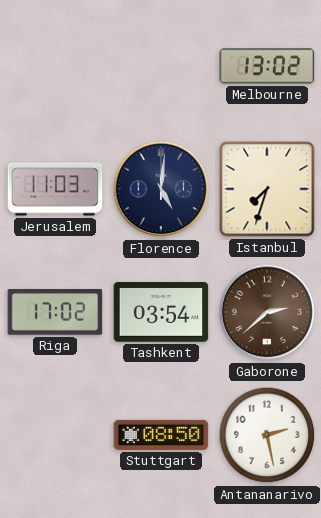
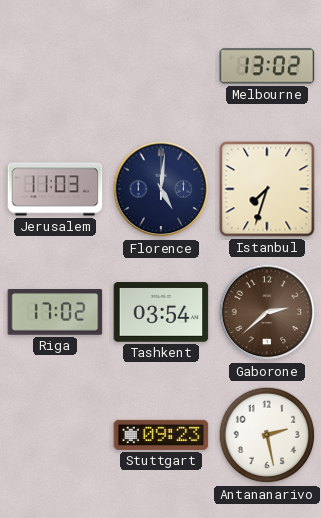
Stuttgart: 08:50 -> 09:23
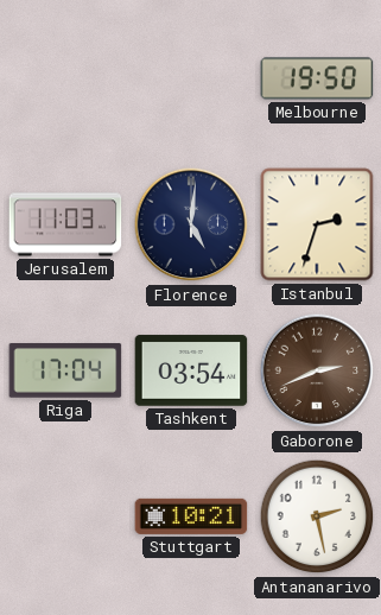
Melbourne: 13:02 -> 19:50
Istanbul: 7:33 -> 2:33
Riga: 17:02 -> 17:04
Gaborone: 2:38 -> 2:41
Stuttgart: 09:23 -> 10:21
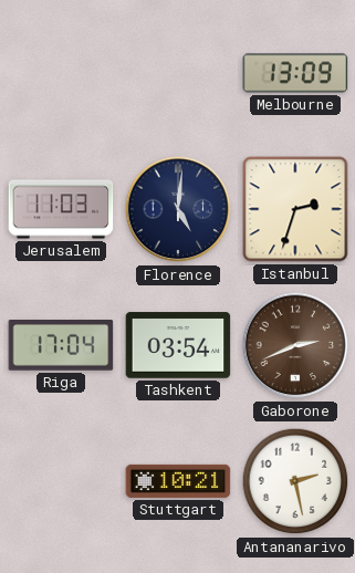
Melbourne: 19:50 -> 13:09
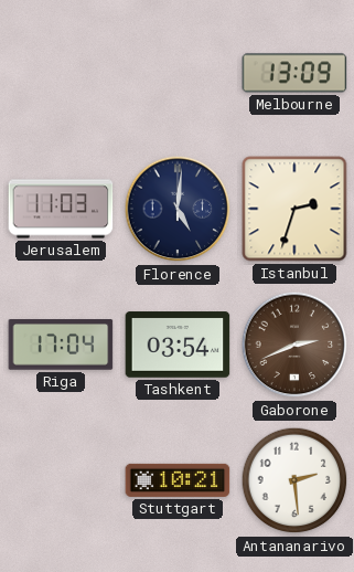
Antananarivo: 2:28 -> 2:29
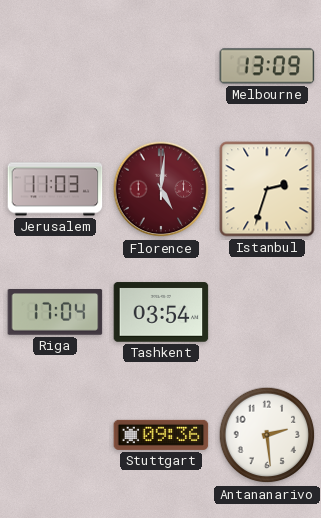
Florence dial: navy -> burgundy
Gaborone: 2:41 -> none
Stuttgart: 10:21 -> 09:36
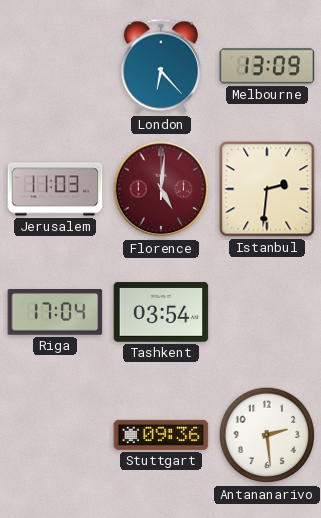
London: none -> 6:23
Istanbul: 2:33 -> 2:31
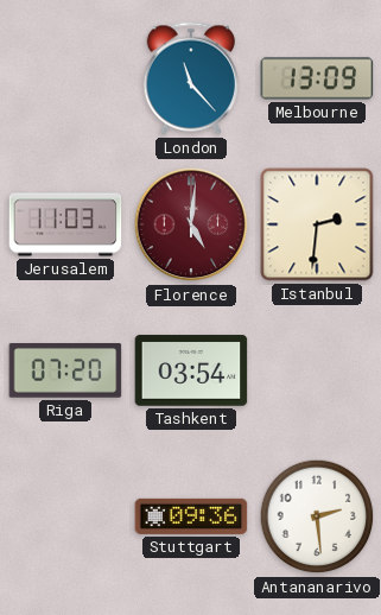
London: 6:23 -> 11:23
Riga: 17:04 -> 07:20
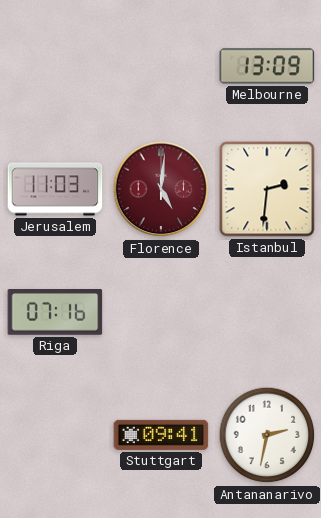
London: 11:23 -> none
Riga: 07:20 -> 07:16
Tashkent: 03:54 -> none
Stuttgart: 09:36 -> 09:41
Antananarivo: 2:29 -> 2:32
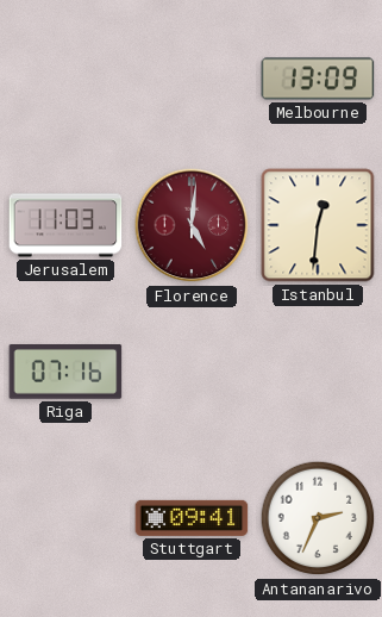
Istanbul: 2:31 -> 12:31
Antananarivo: 2:32 -> 2:34
